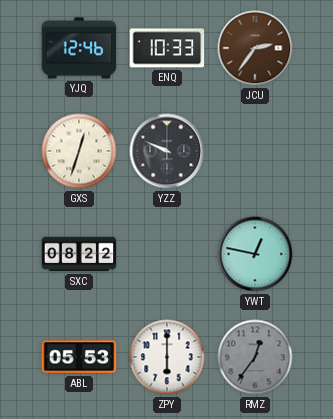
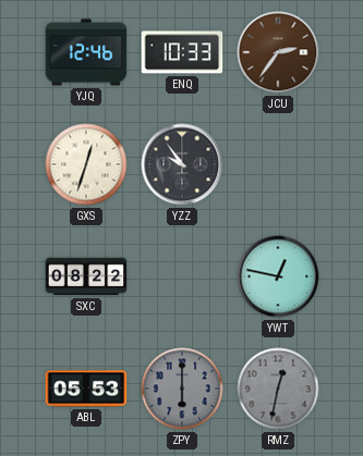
YZZ: 9:49 -> 9:54
ZPY dial: white -> grey
RMZ: 12:36 -> 12:32
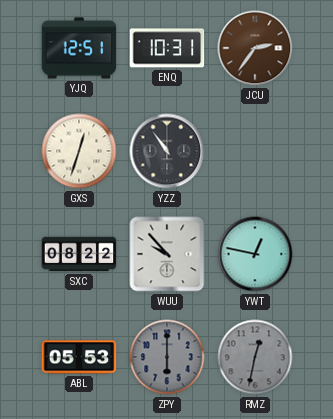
YJQ: 12:46 -> 12:51
ENQ: 10:33 -> 10:31
YZZ: 9:54 -> 10:54
WUU: none -> 9:53
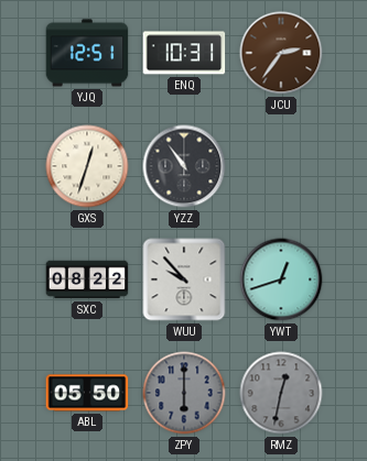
YWT: 12:47 -> 12:42
ABL: 05:53 -> 05:50
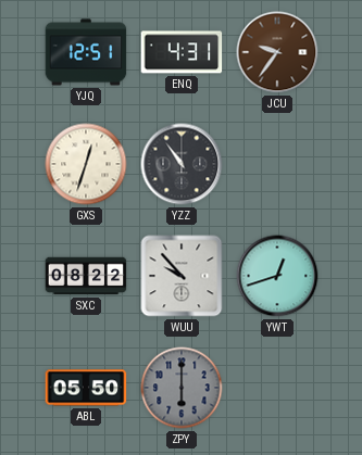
ENQ: 10:31 -> 4:31
JCU: 2:36 -> 9:36
RMZ: 12:32 -> none
